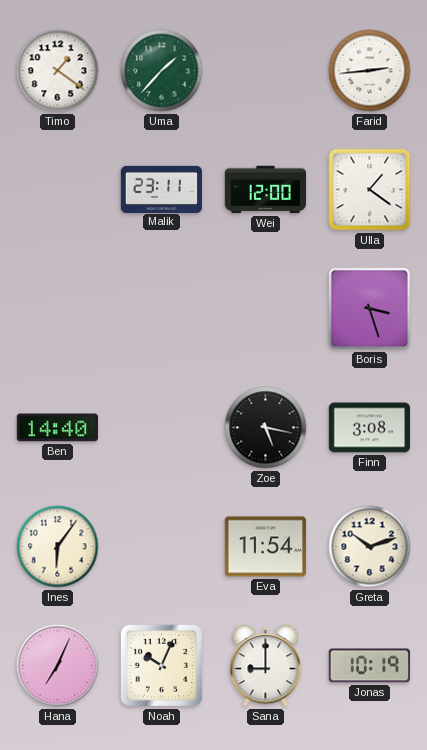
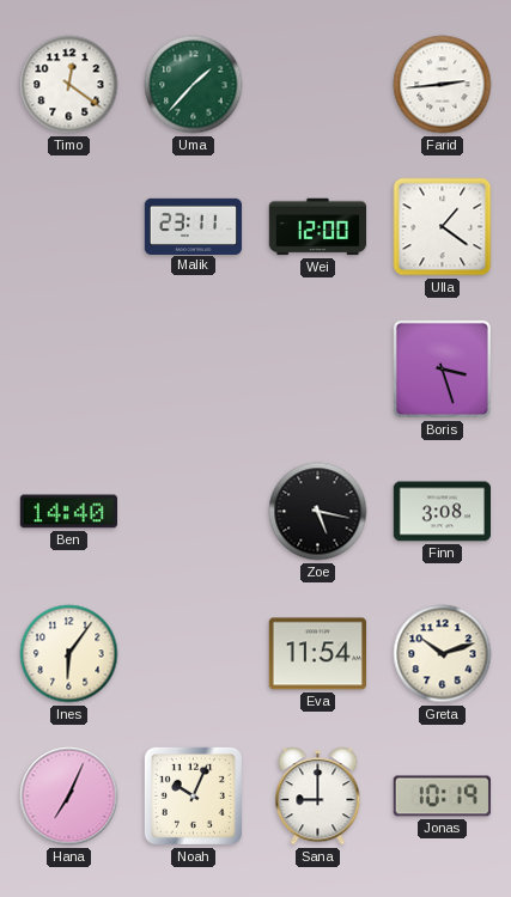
Timo: 1:21 -> 12:21
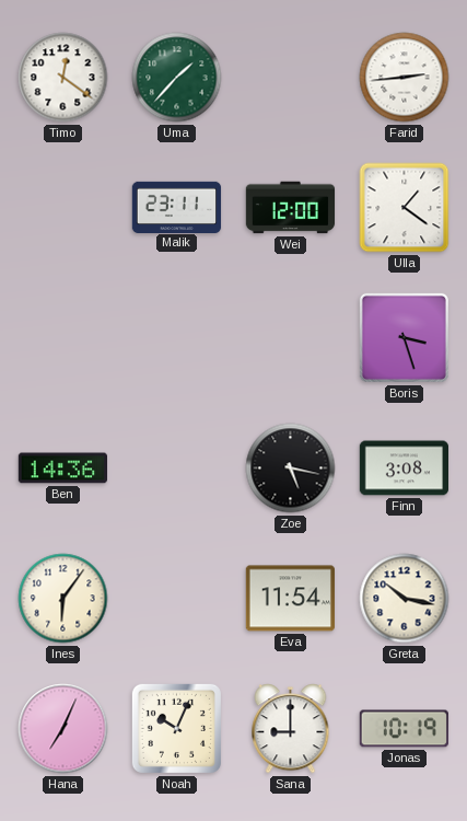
Ben: 14:40 -> 14:36
Greta: 10:12 -> 10:17
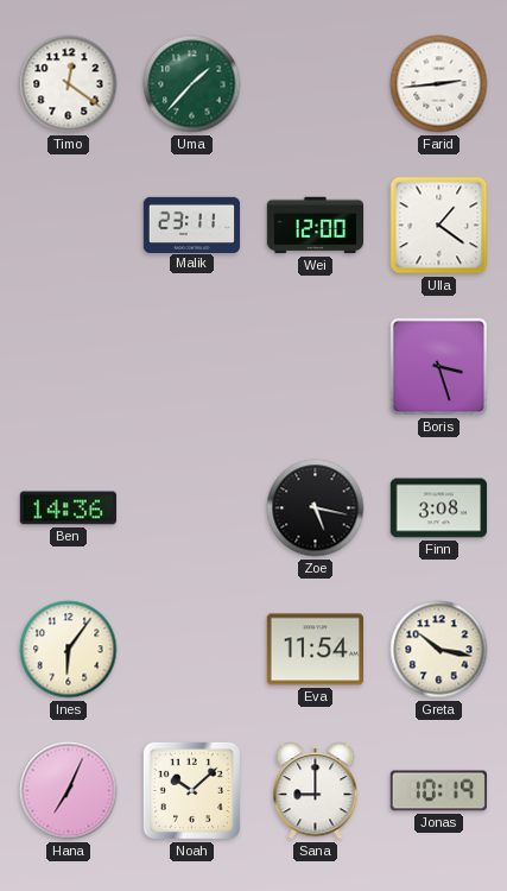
Noah: 10:04 -> 10:08
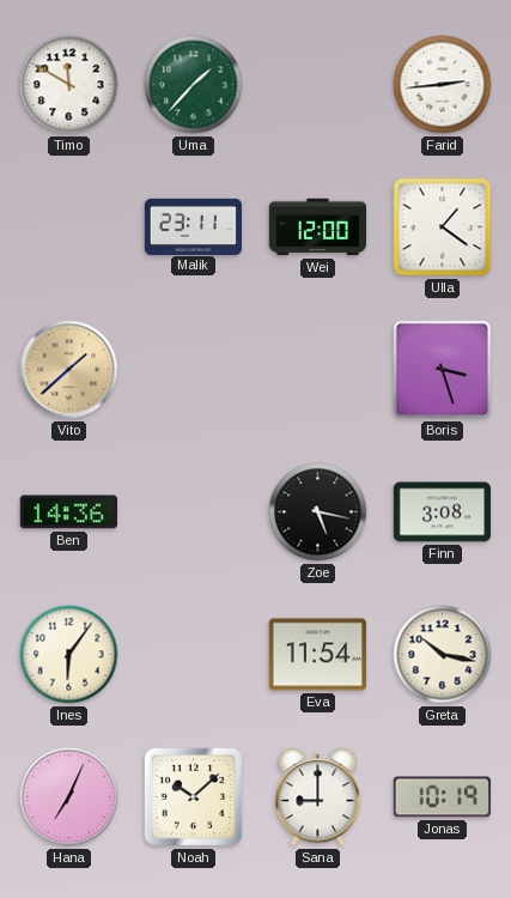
Timo: 12:21 -> 11:50
Vito: none -> 1:38
